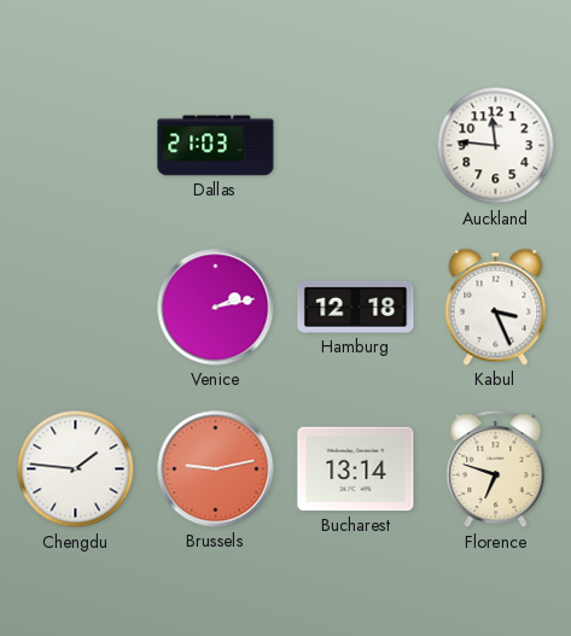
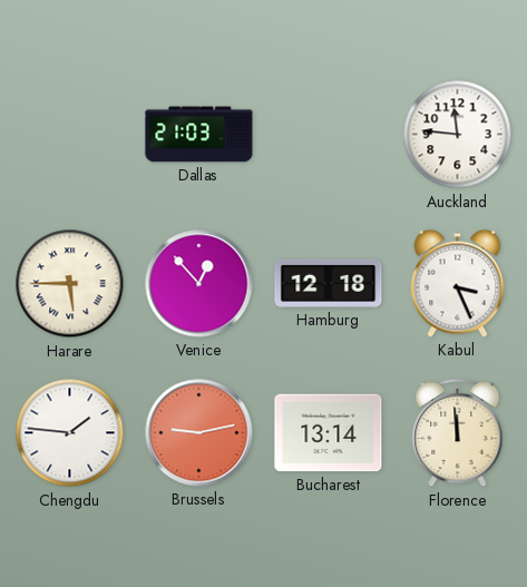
Harare: none -> 5:45
Venice: 2:13 -> 12:53
Florence: 6:48 -> 11:59
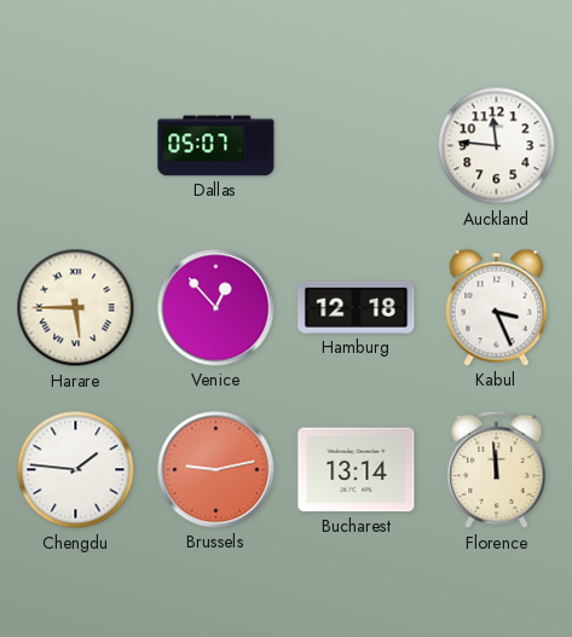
Dallas: 21:03 -> 05:07
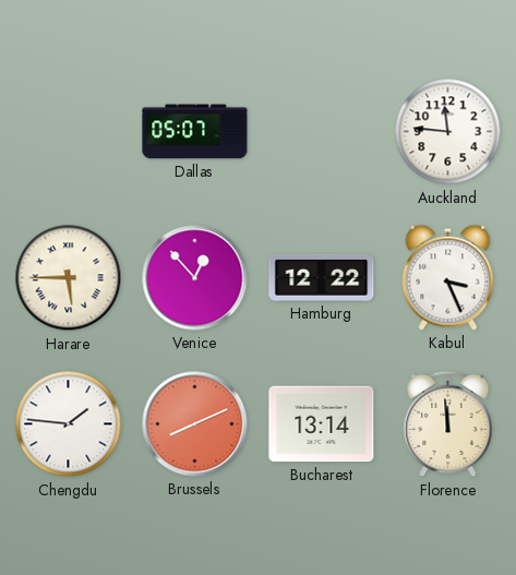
Hamburg: 12:18 -> 12:22
Brussels: 9:13 -> 8:11
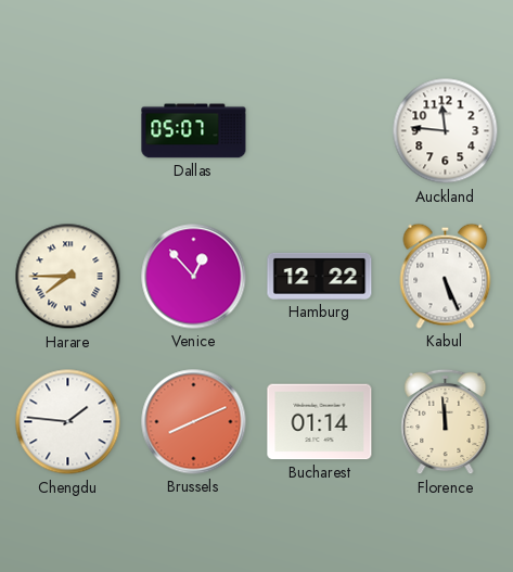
Harare: 5:45 -> 7:45
Kabul: 3:26 -> 5:26
Bucharest: 13:14 -> 01:14
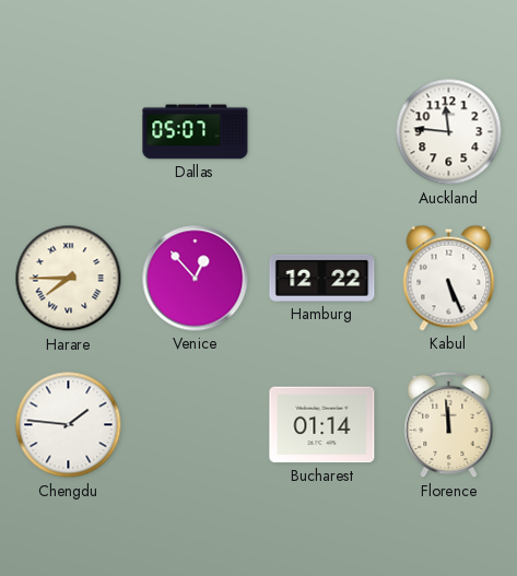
Brussels: 8:11 -> none
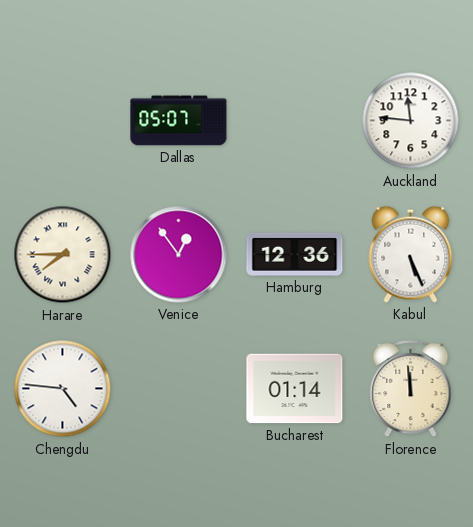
Venice: 12:53 -> 12:54
Hamburg: 12:22 -> 12:36
Chengdu: 1:46 -> 4:46
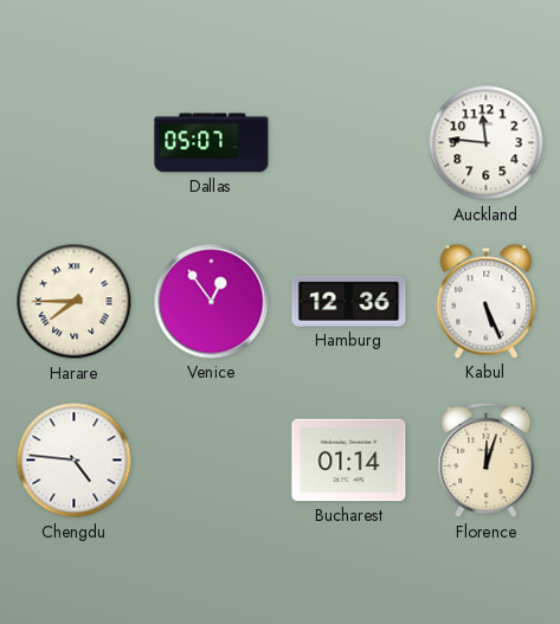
Florence: 11:59 -> 12:03
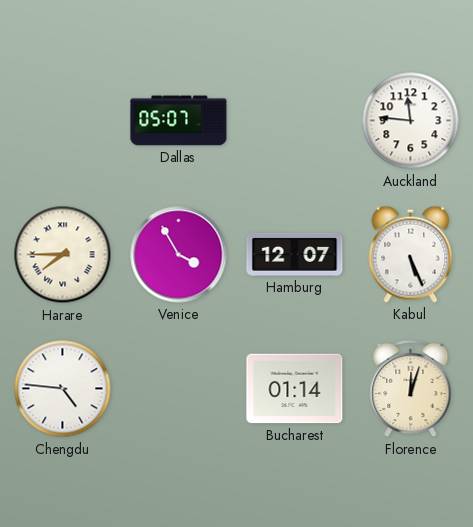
Venice: 12:54 -> 3:55
Hamburg: 12:36 -> 12:07
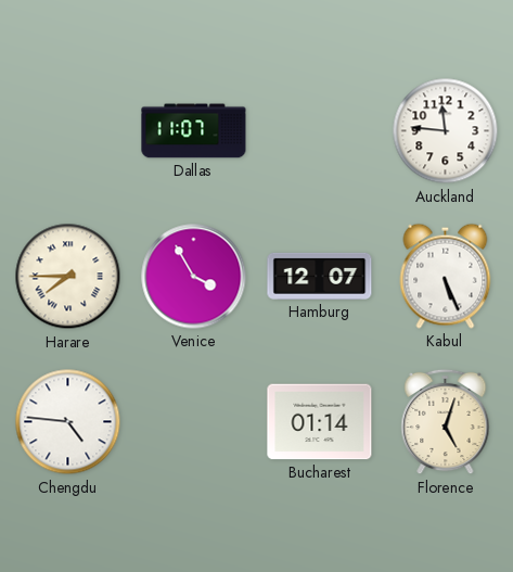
Dallas: 05:07 -> 11:07
Florence: 12:03 -> 5:03
